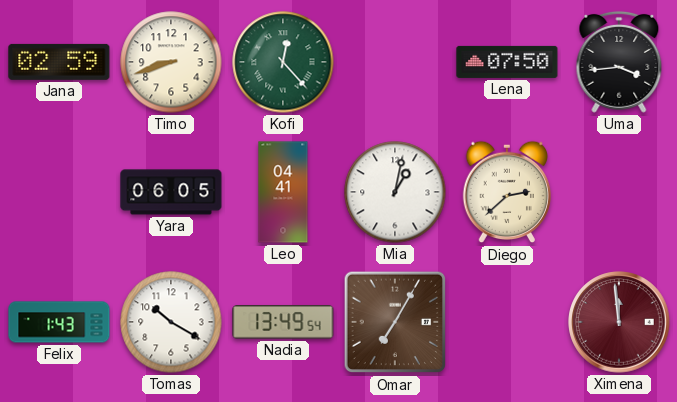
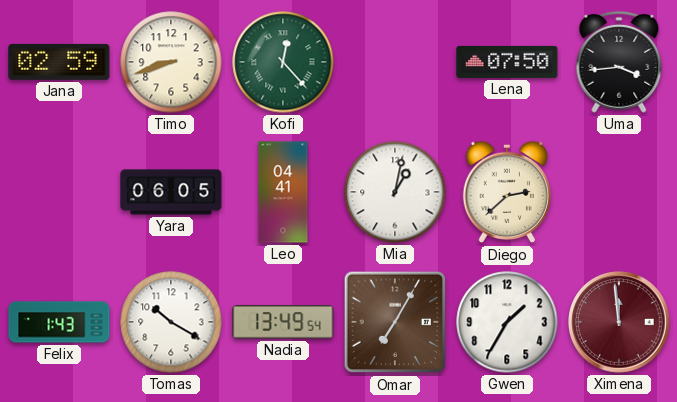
Gwen: none -> 1:35
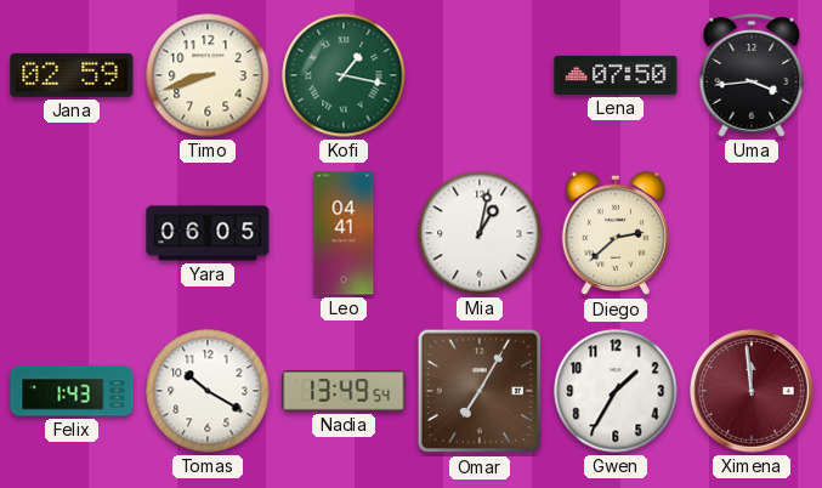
Kofi: 12:23 -> 1:17
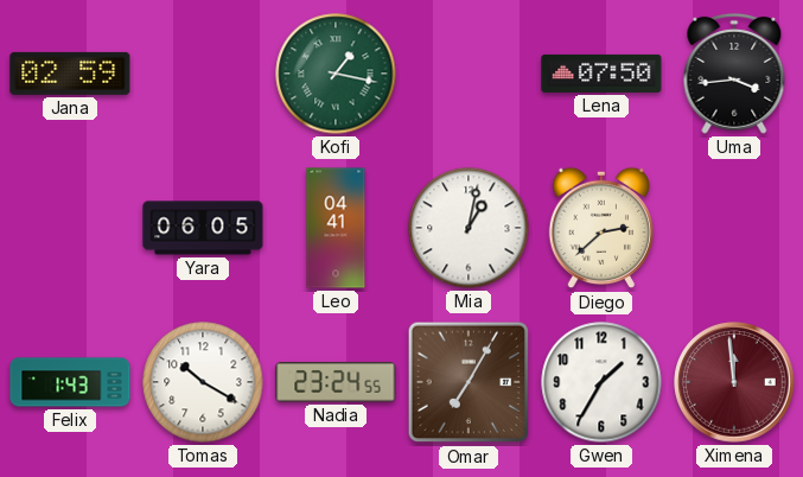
Timo: 8:42 -> none
Nadia: 13:49 -> 23:24
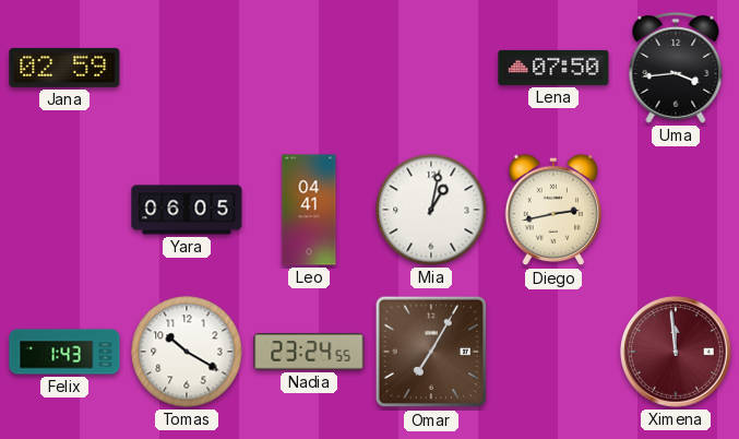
Kofi: 1:17 -> none
Diego: 2:38 -> 2:43
Gwen: 1:35 -> none
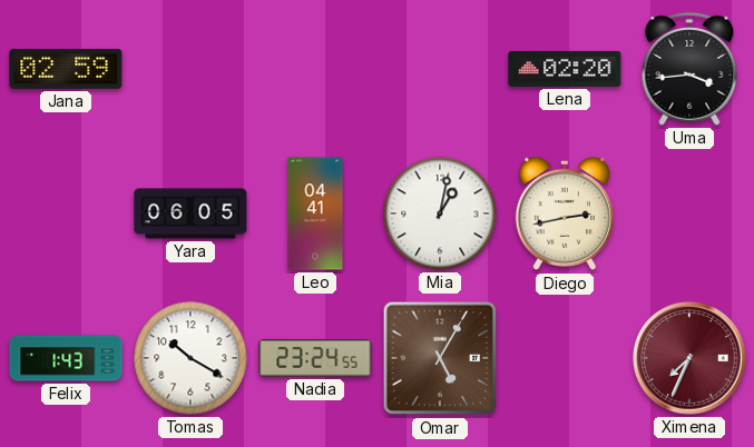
Lena: 07:50 -> 02:20
Omar: 7:05 -> 5:05
Ximena: 11:59 -> 7:34
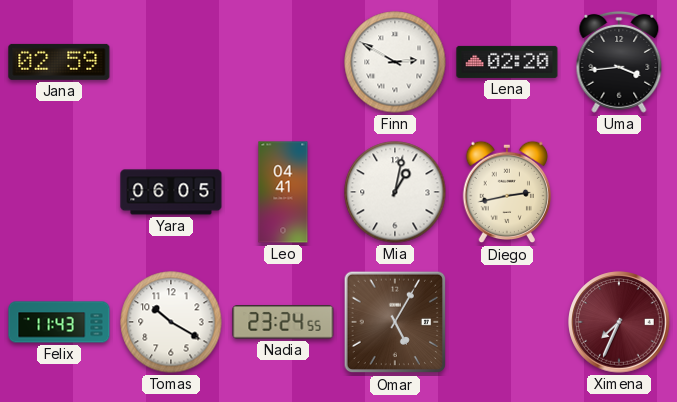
Finn: none -> 2:50
Felix: 1:43 -> 11:43
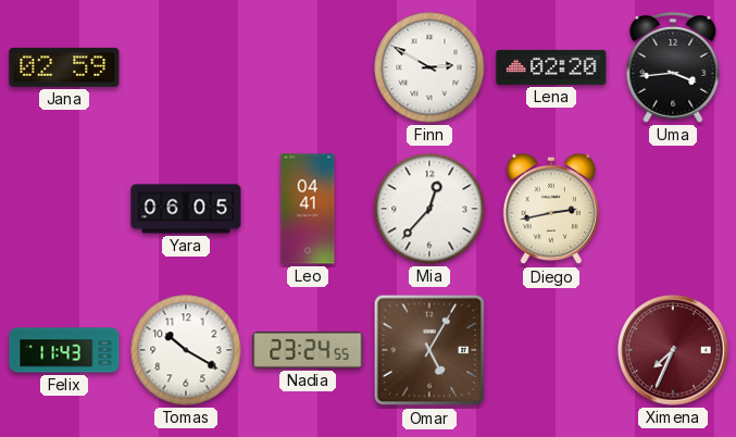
Mia: 1:02 -> 12:37
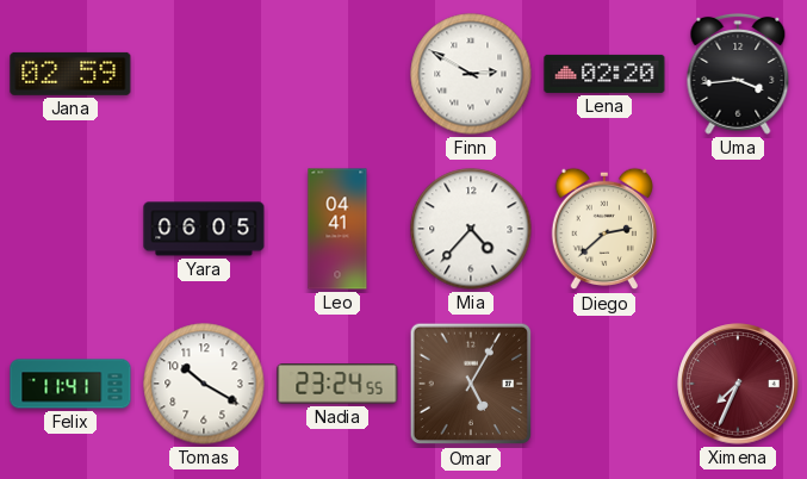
Mia: 12:37 -> 4:37
Diego: 2:43 -> 2:38
Felix: 11:43 -> 11:41
